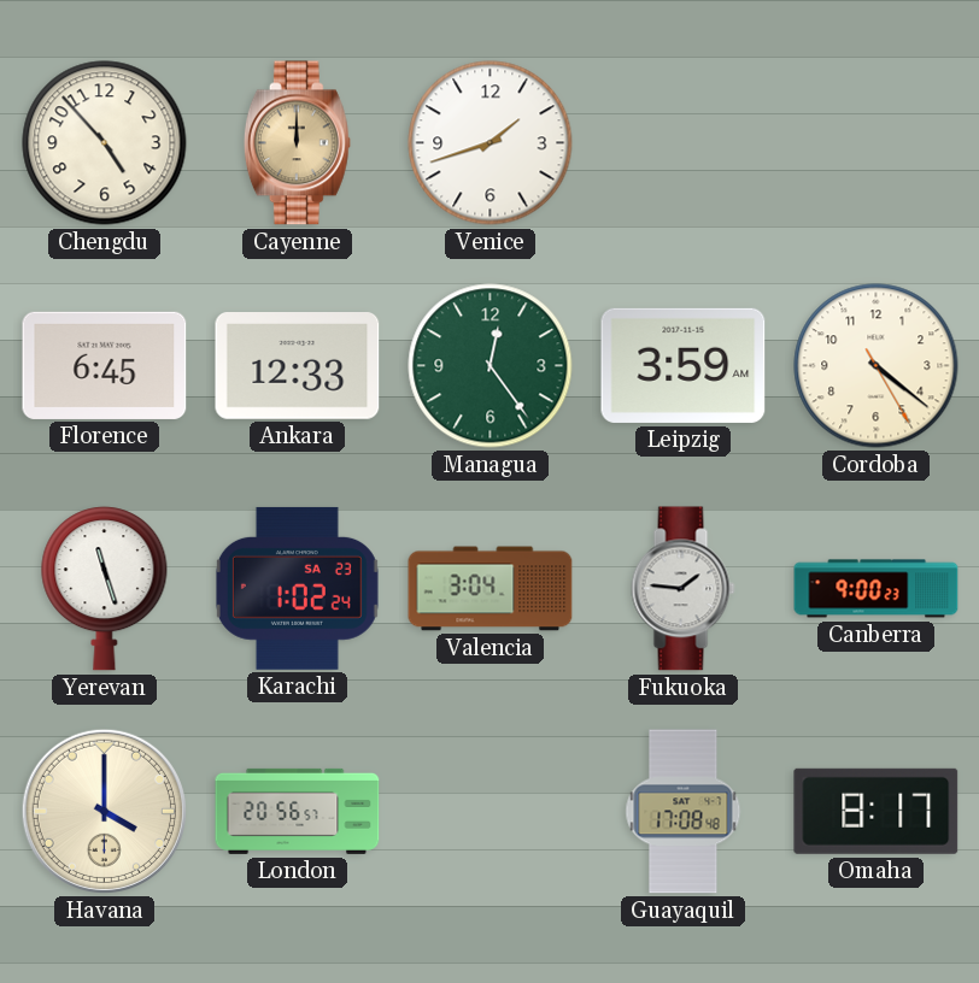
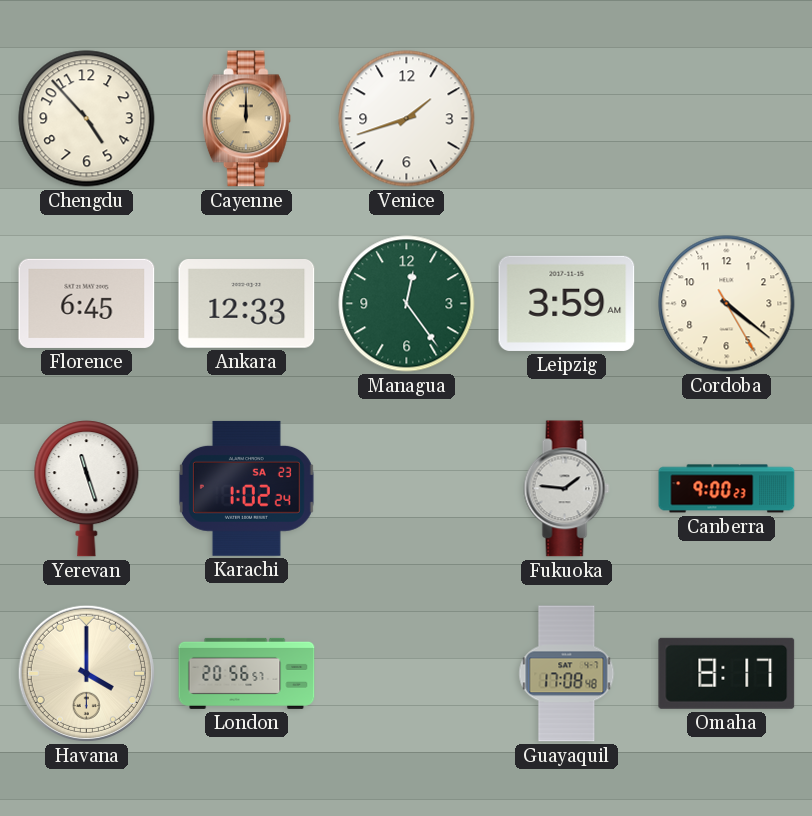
Valencia: 3:04 -> none
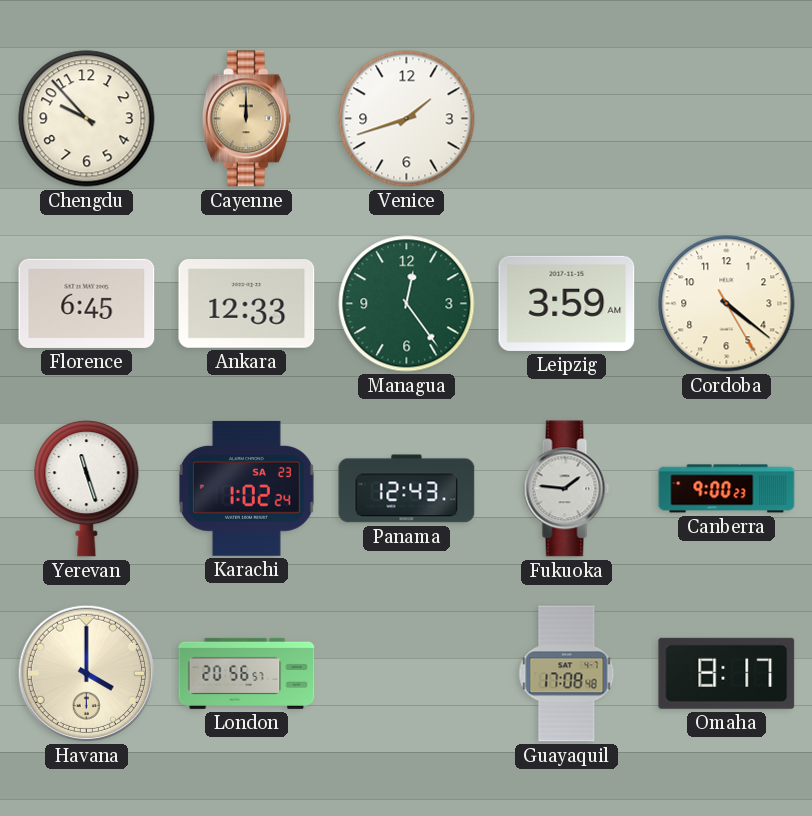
Chengdu: 4:53 -> 9:53
Panama: none -> 12:43
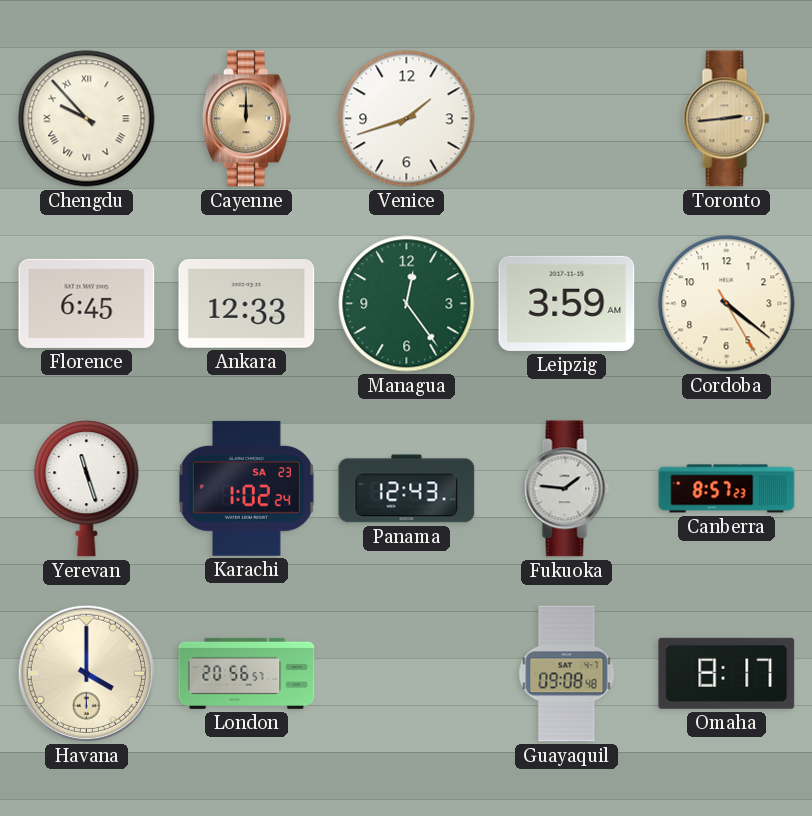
Chengdu numerals: Arabic -> Roman
Toronto: none -> 2:44
Canberra: 9:00 -> 8:57
Guayaquil: 17:08 -> 09:08
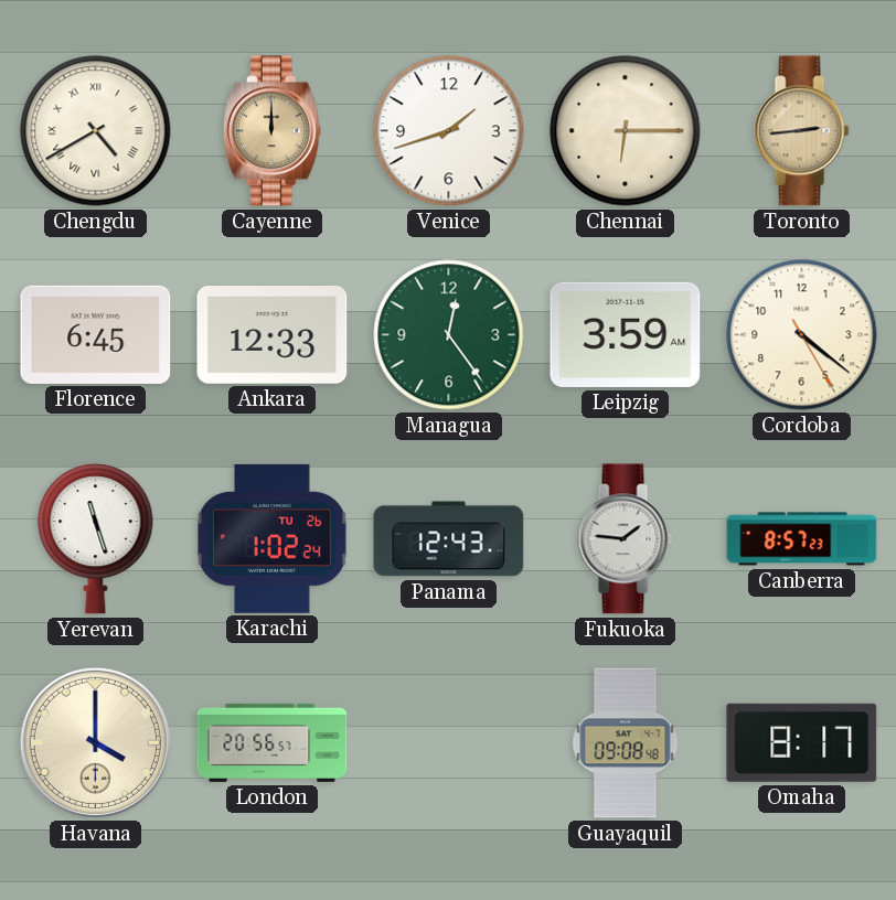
Chengdu: 9:53 -> 4:40
Chennai: none -> 6:15
Karachi date: SA 23 -> TU 26
